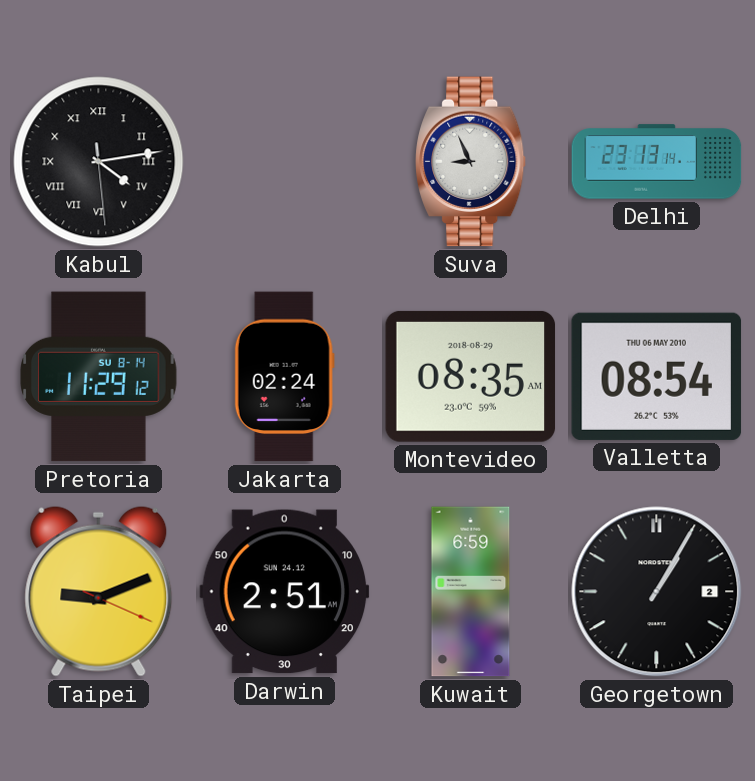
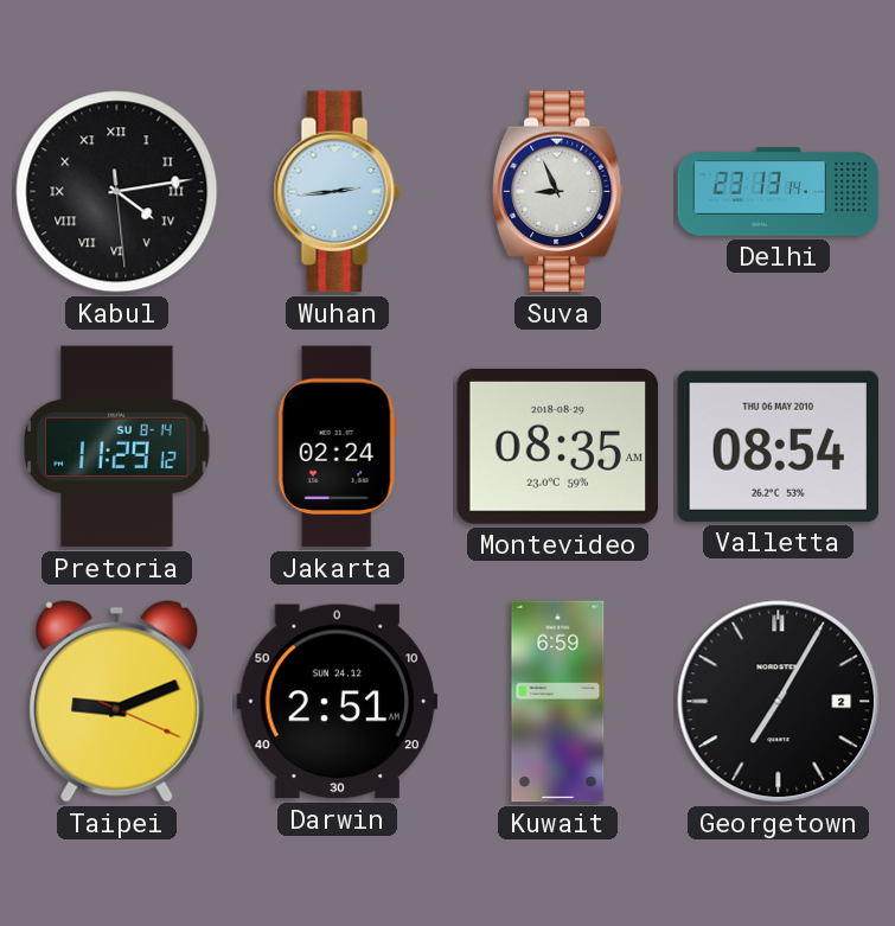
Wuhan: none -> 2:44
Georgetown: 1:05 -> 7:05
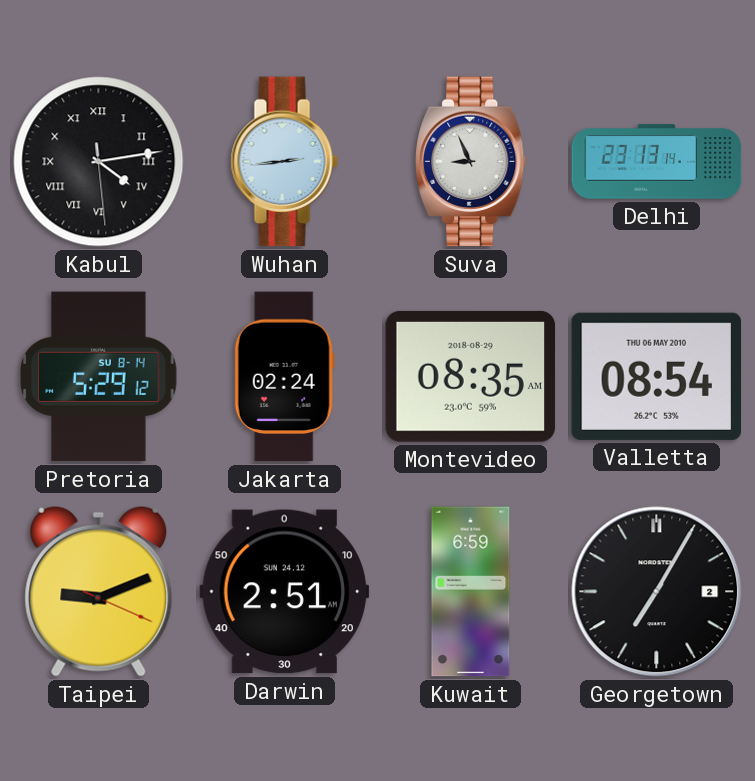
Pretoria: 11:29 -> 5:29
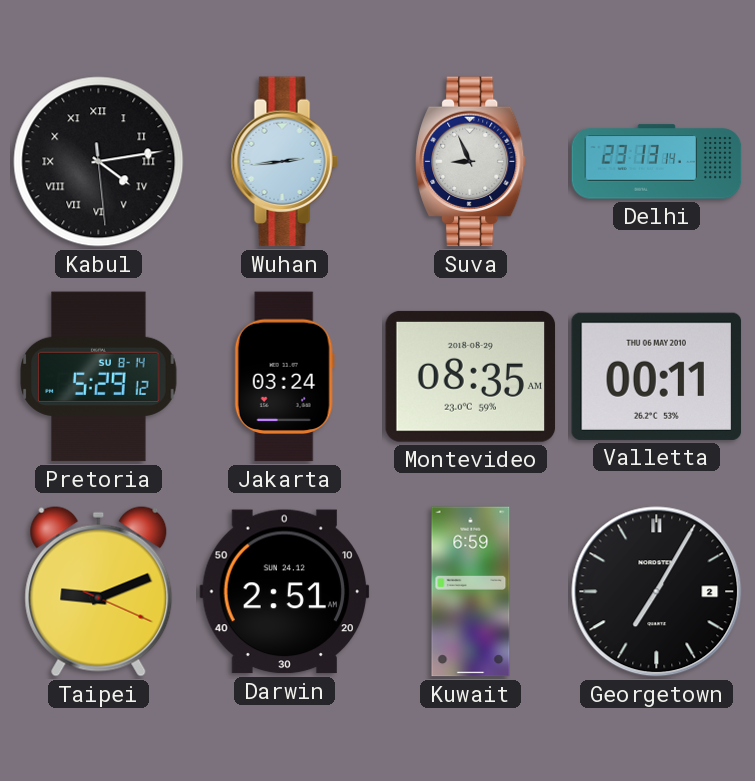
Jakarta: 02:24 -> 03:24
Valletta: 08:54 -> 00:11
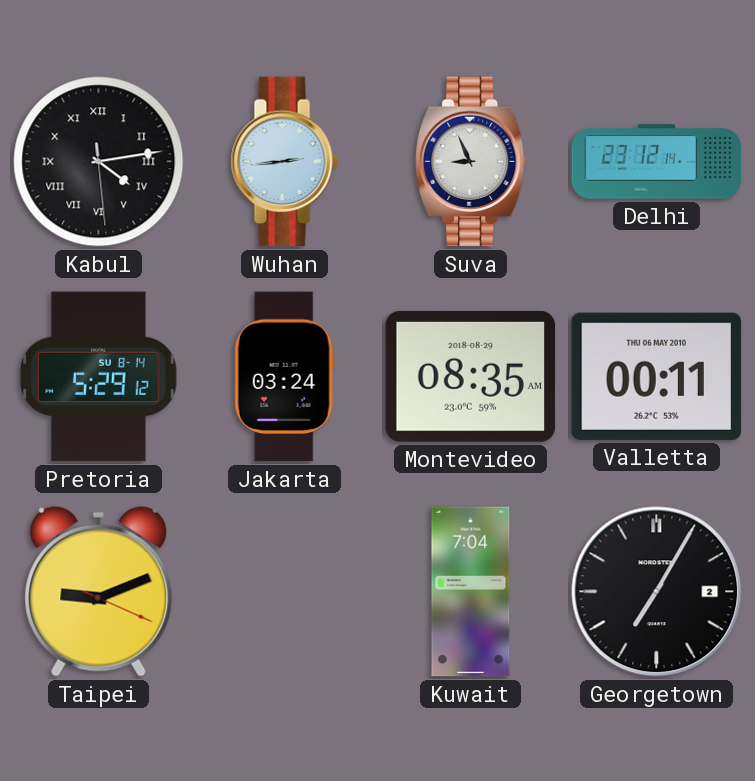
Delhi: 23:13 -> 23:12
Darwin: 2:51 -> none
Kuwait: 6:59 -> 7:04
